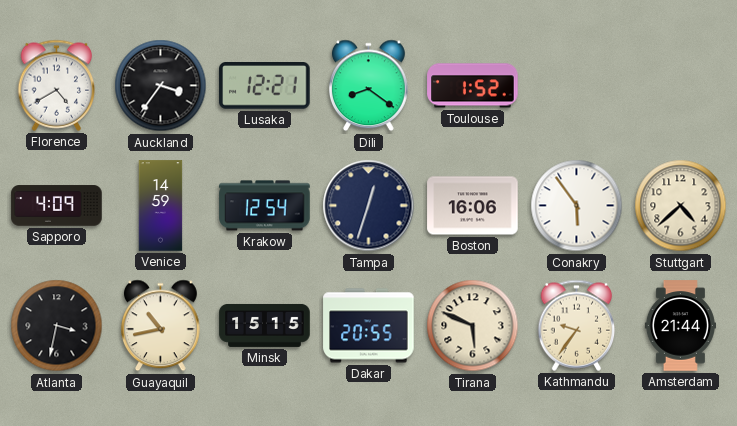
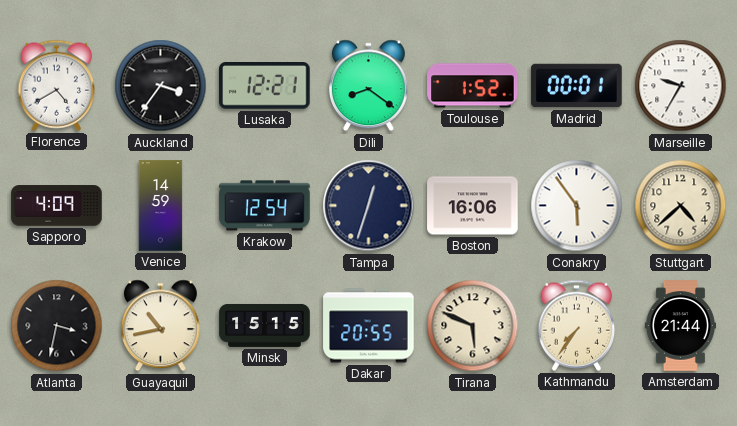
Madrid: none -> 00:01
Marseille: none -> 9:35
Kathmandu: 9:36 -> 7:36
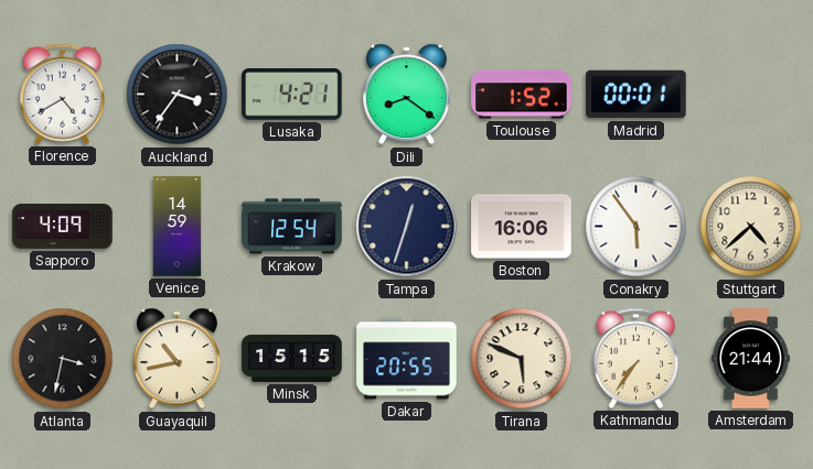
Lusaka: 12:21 -> 4:21
Marseille: 9:35 -> none
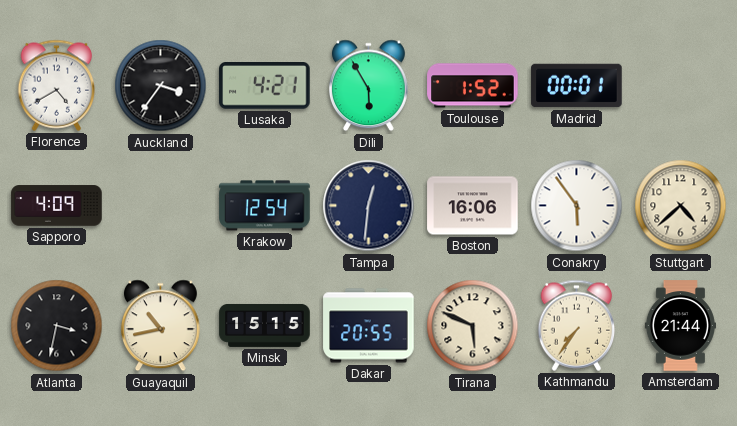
Dili: 8:21 -> 5:55
Venice: 14:59 -> none
Tampa: 12:33 -> 12:31
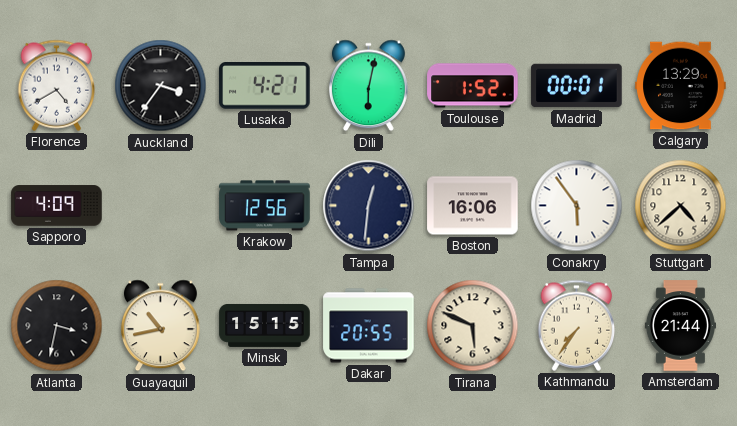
Dili: 5:55 -> 6:02
Calgary: none -> 13:29
Krakow: 12:54 -> 12:56
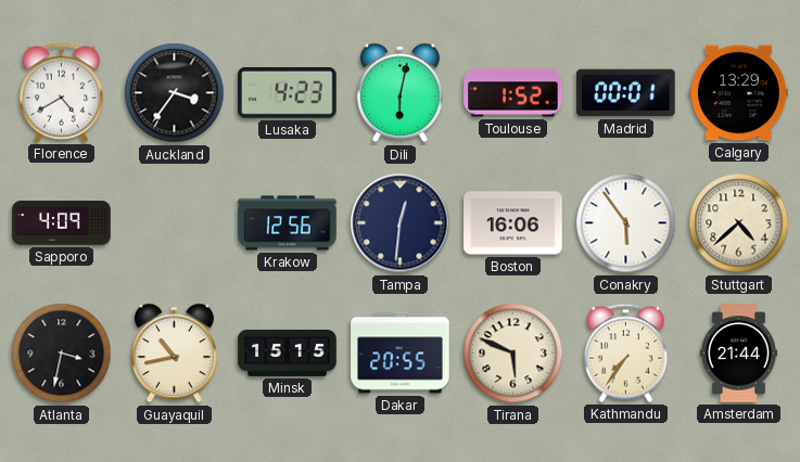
Lusaka: 4:21 -> 4:23
